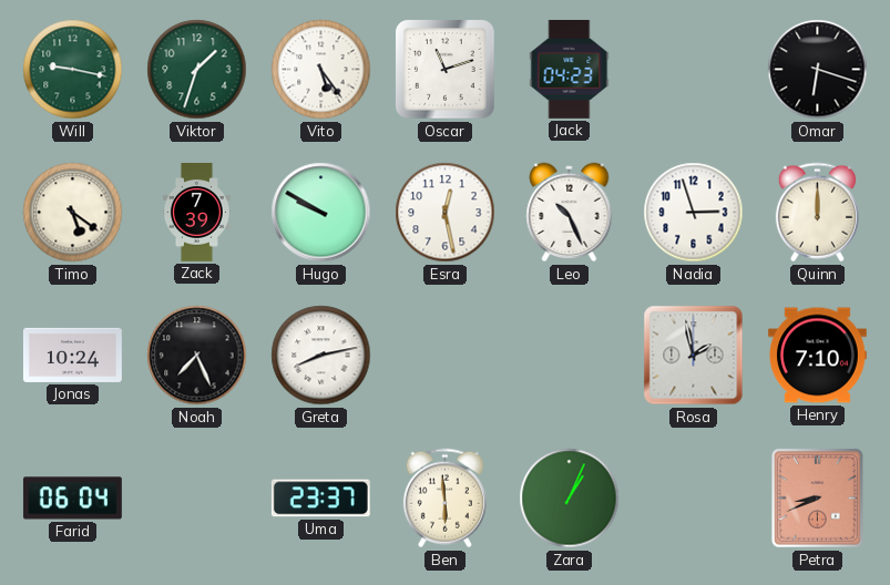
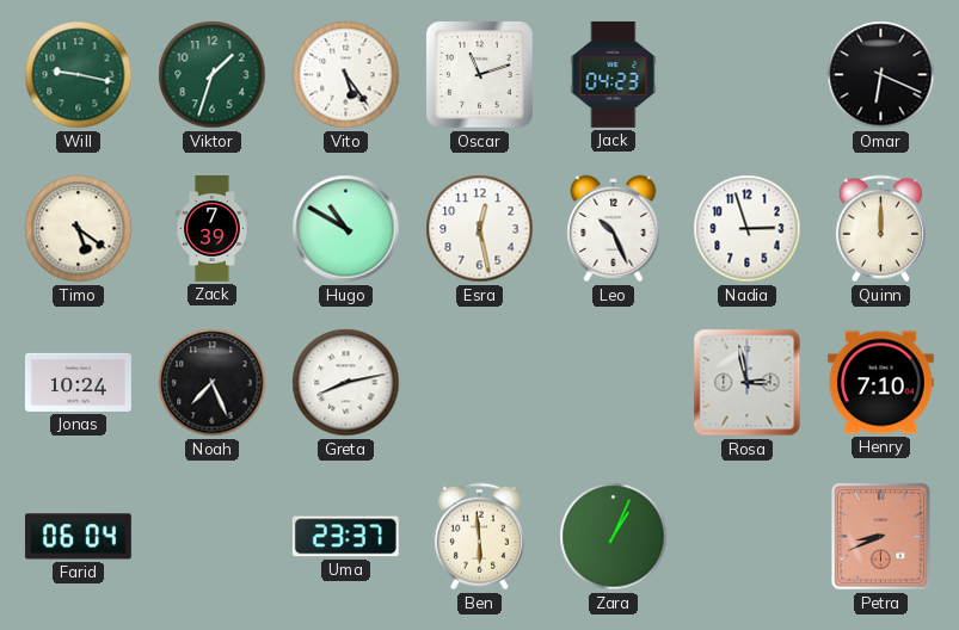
Omar: 6:18 -> 6:19
Hugo: 9:50 -> 10:50
Rosa: 1:58 -> 2:58
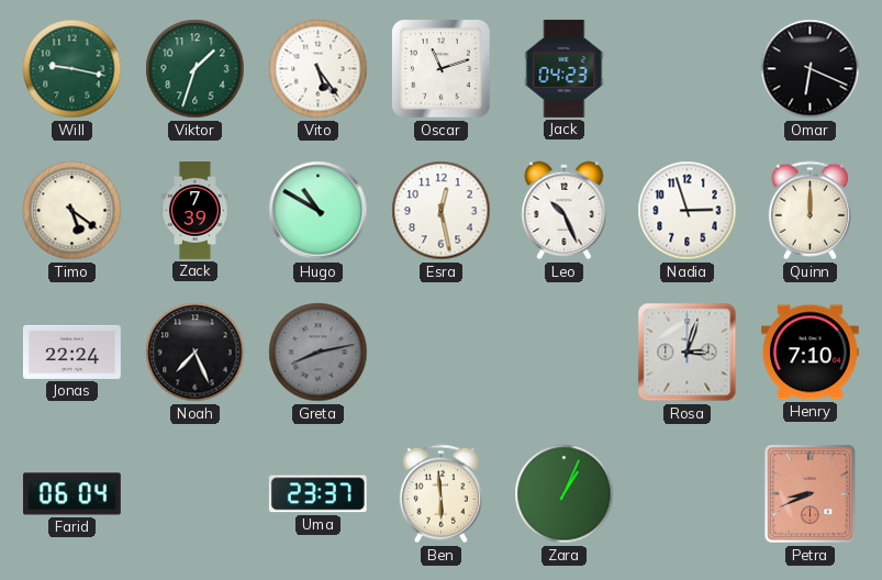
Jonas: 10:24 -> 22:24
Greta dial: white -> grey
Rosa: 2:58 -> 3:03
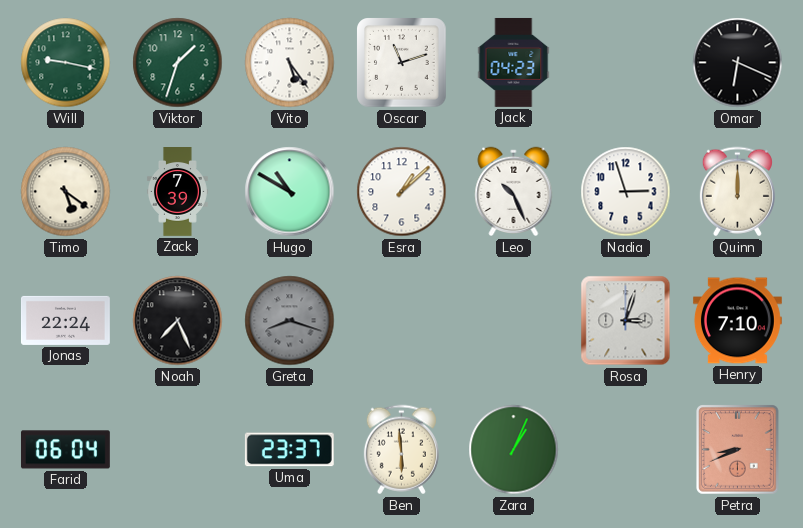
Esra: 12:28 -> 1:08
Greta: 8:13 -> 8:18
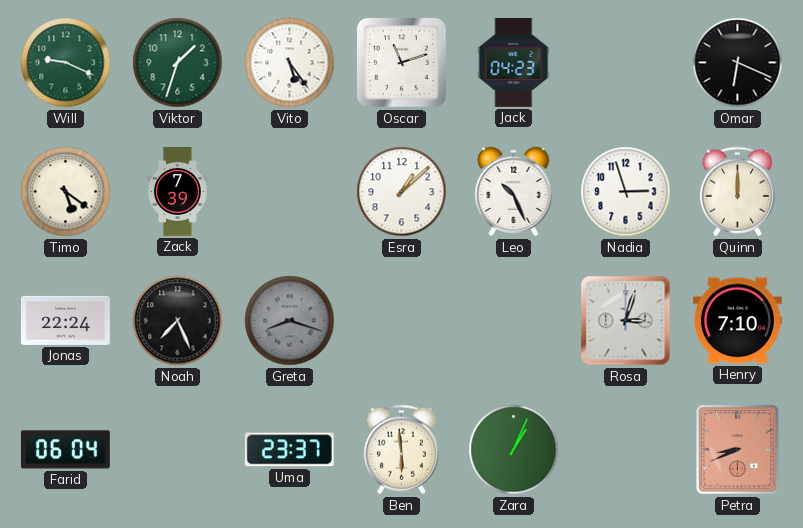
Will: 9:17 -> 9:19
Hugo: 10:50 -> none
